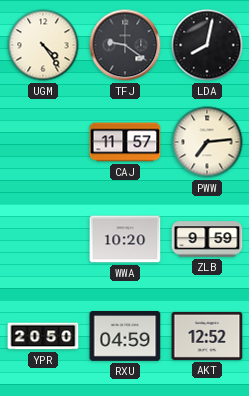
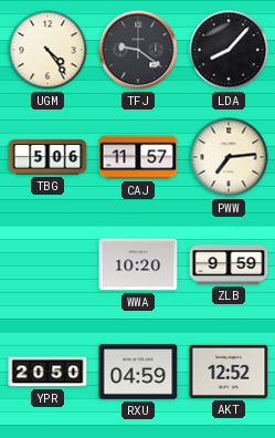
LDA: 8:02 -> 8:07
TBG: none -> 5:06
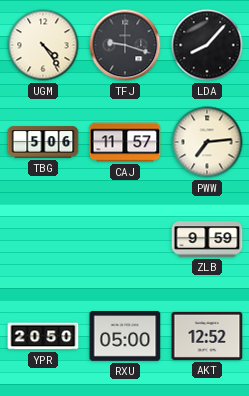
TFJ: 9:21 -> 9:18
WWA: 10:20 -> none
RXU: 04:59 -> 05:00
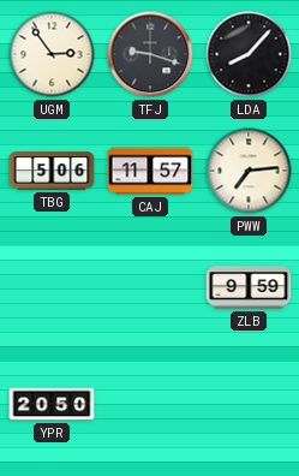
UGM: 4:24 -> 2:54
RXU: 05:00 -> none
AKT: 12:52 -> none
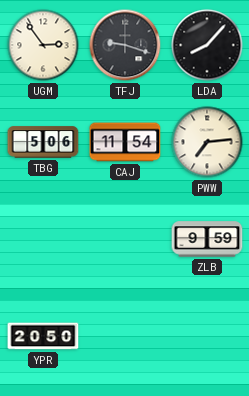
CAJ: 11:57 -> 11:54
